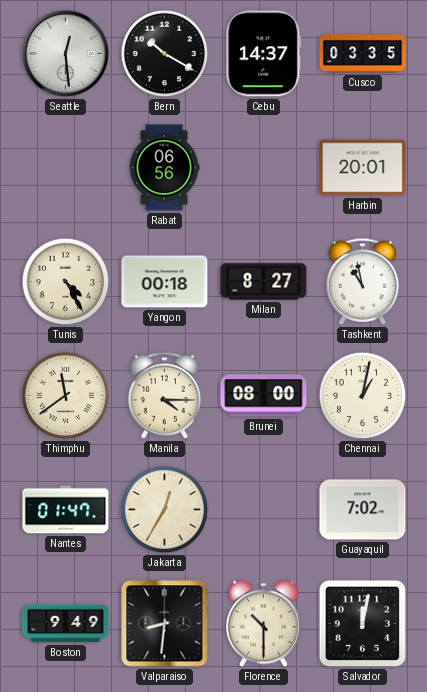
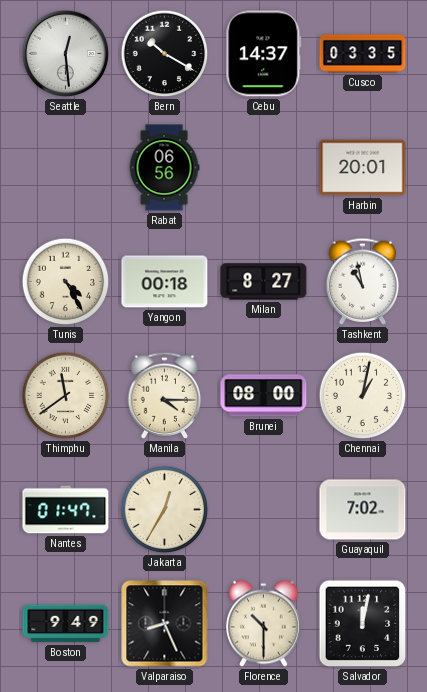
Valparaiso: 8:31 -> 8:26
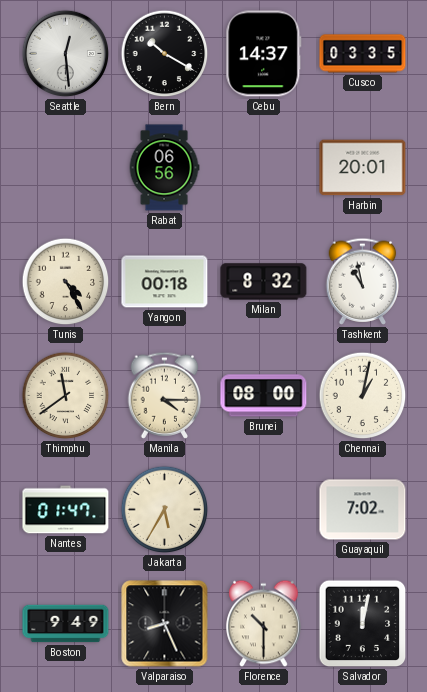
Milan: 8:27 -> 8:32
Jakarta: 12:35 -> 5:35
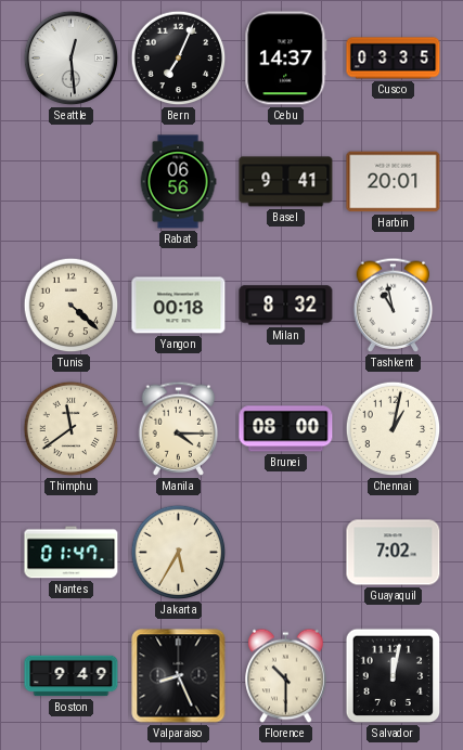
Bern: 10:20 -> 7:04
Basel: none -> 9:41
Tunis: 4:25 -> 4:22
